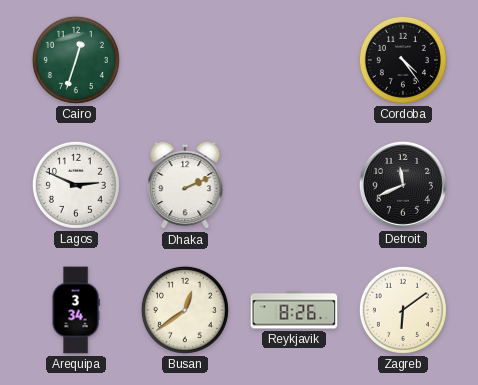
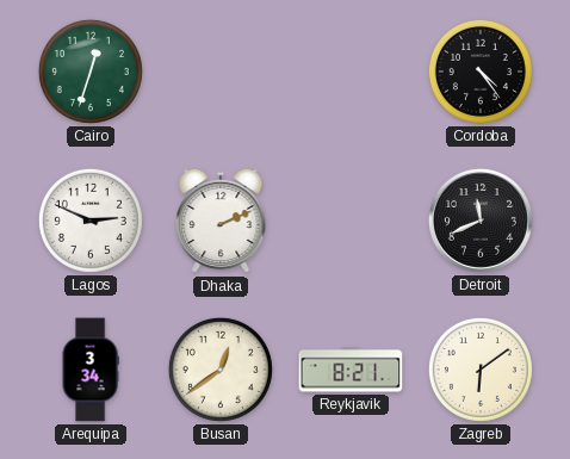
Reykjavik: 8:26 -> 8:21
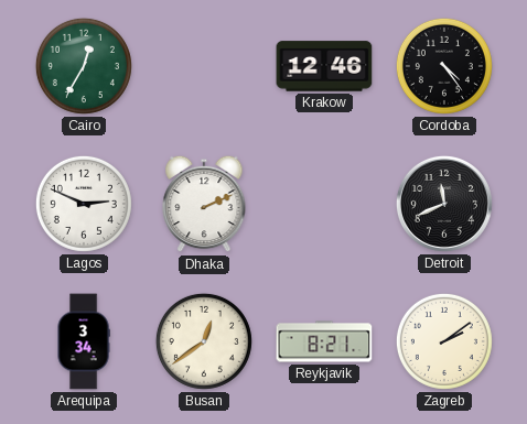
Cairo: 12:33 -> 12:35
Krakow: none -> 12:46
Zagreb: 6:09 -> 2:09
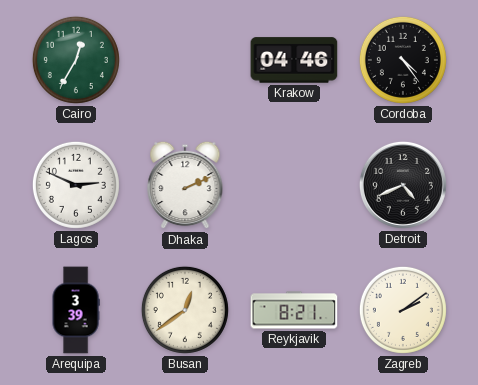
Krakow: 12:46 -> 04:46
Detroit: 11:41 -> 4:41
Arequipa: 3:34 -> 3:39
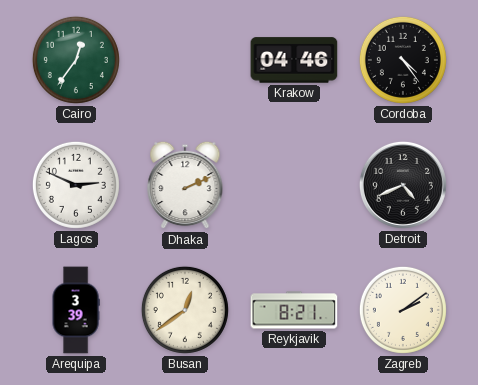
Cairo: 12:35 -> 12:36
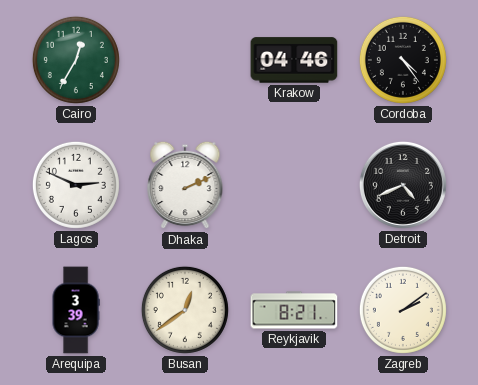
Cairo: 12:36 -> 12:35
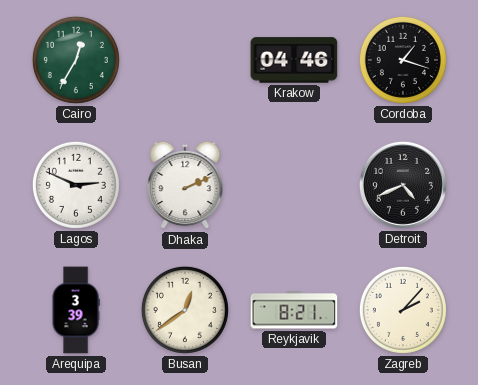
Cordoba: 4:24 -> 1:18
Zagreb: 2:09 -> 2:07
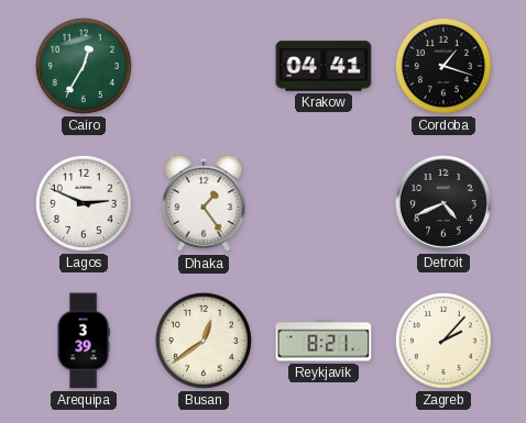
Krakow: 04:46 -> 04:41
Dhaka: 2:11 -> 1:24
